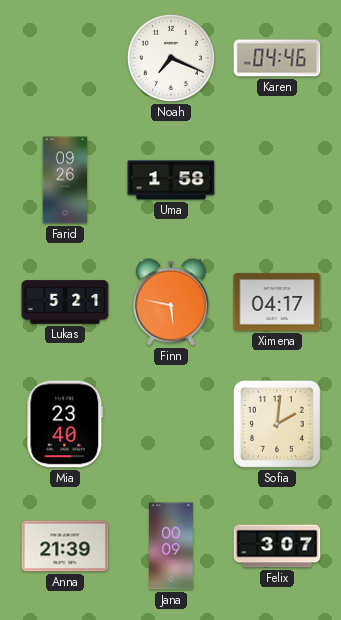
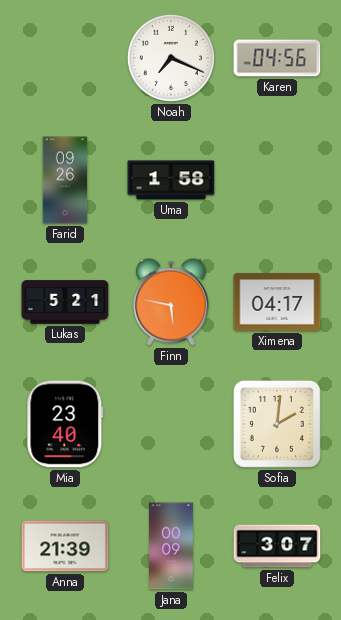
Karen: 04:46 -> 04:56
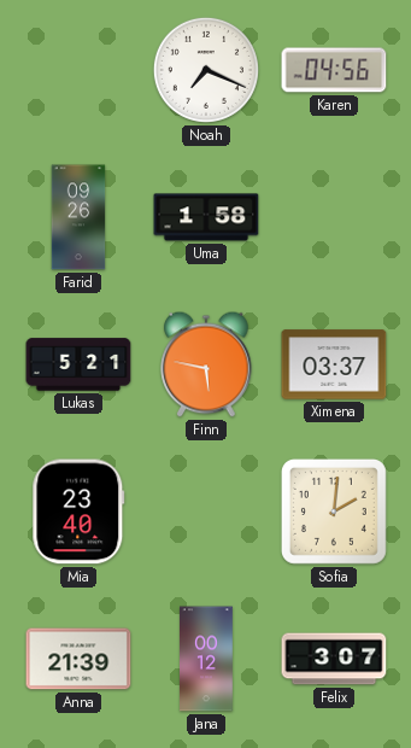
Ximena: 04:17 -> 03:37
Jana: 00:09 -> 00:12
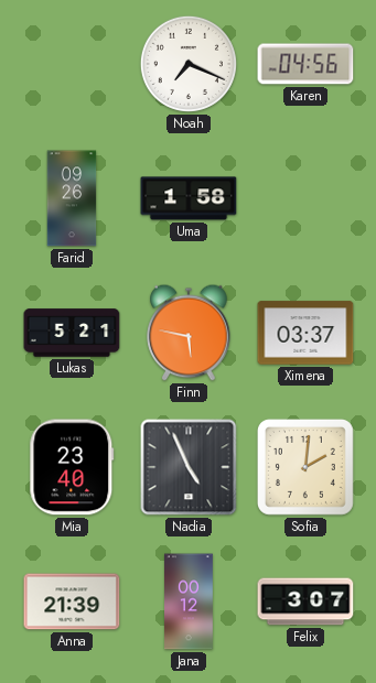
Nadia: none -> 4:56
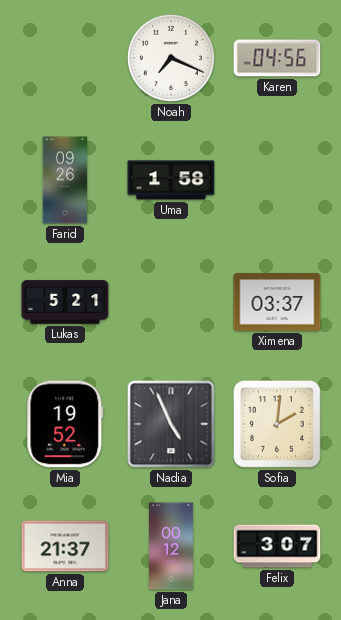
Finn: 5:47 -> none
Mia: 23:40 -> 19:52
Anna: 21:39 -> 21:37
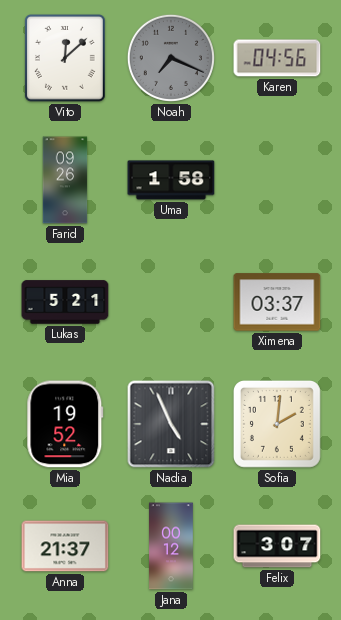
Vito: none -> 12:08
Noah dial: white -> grey
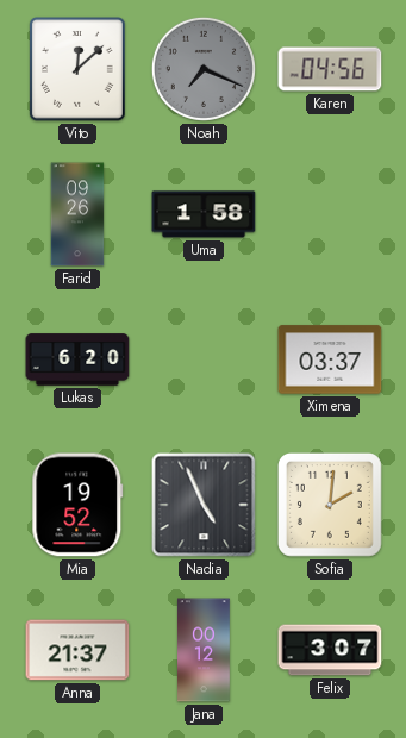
Lukas: 5:21 -> 6:20
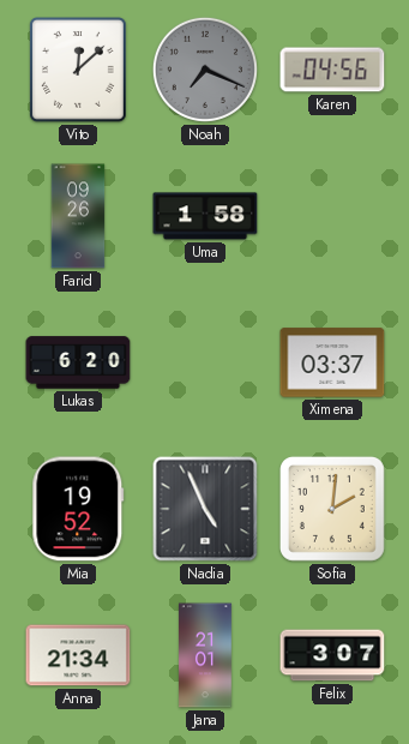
Anna: 21:37 -> 21:34
Jana: 00:12 -> 21:01
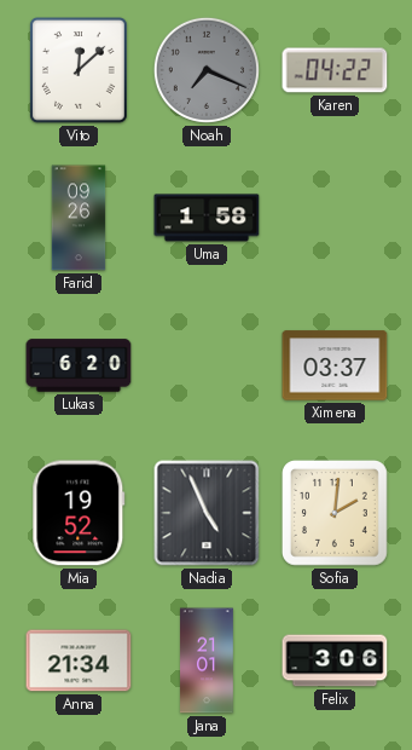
Karen: 04:56 -> 04:22
Felix: 3:07 -> 3:06
